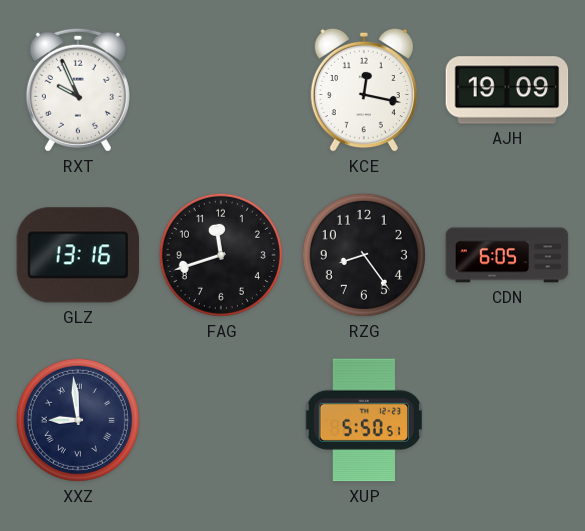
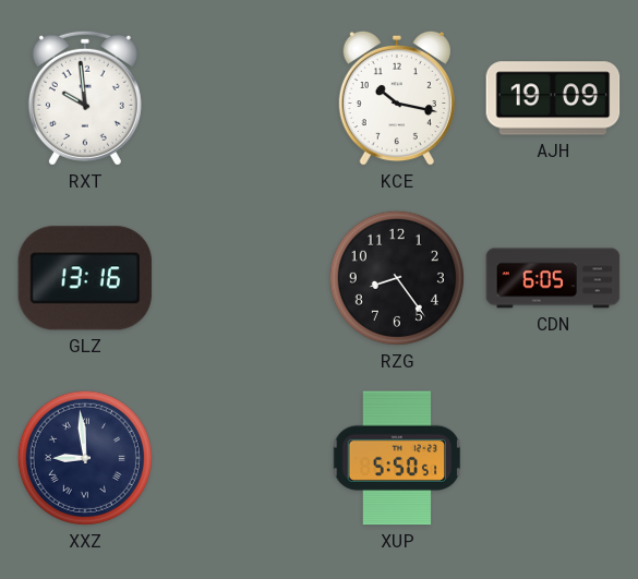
RXT: 9:56 -> 9:59
KCE: 12:17 -> 10:17
FAG: 11:42 -> none
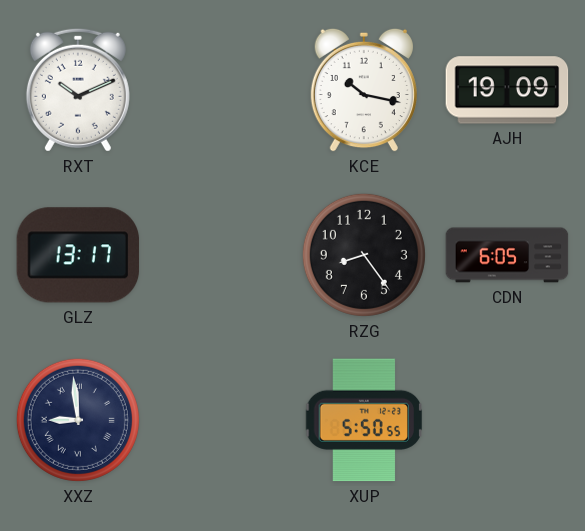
RXT: 9:59 -> 10:11
GLZ: 13:16 -> 13:17
XUP: 5:50:51 -> 5:50:55
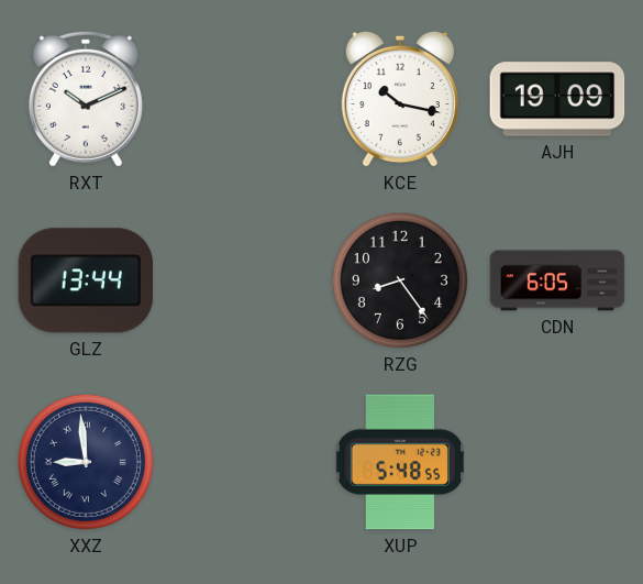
GLZ: 13:17 -> 13:44
XUP: 5:50 -> 5:48
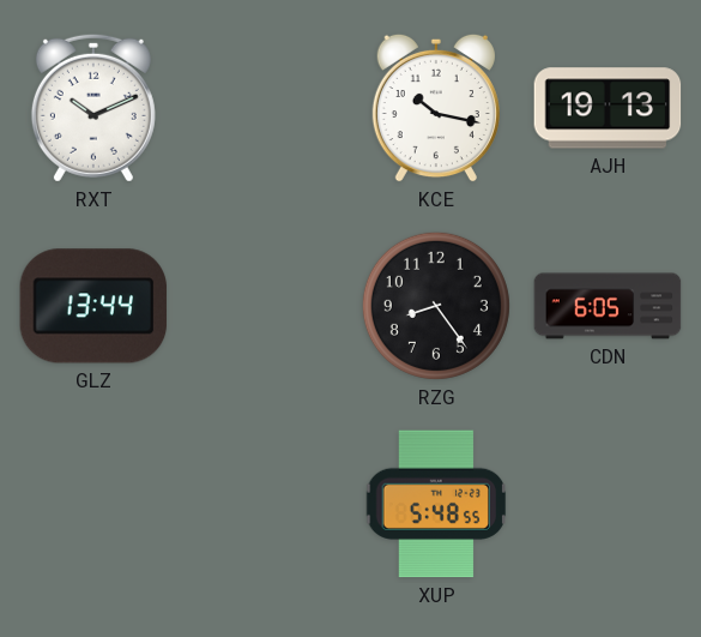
AJH: 19:09 -> 19:13
XXZ: 8:59 -> none
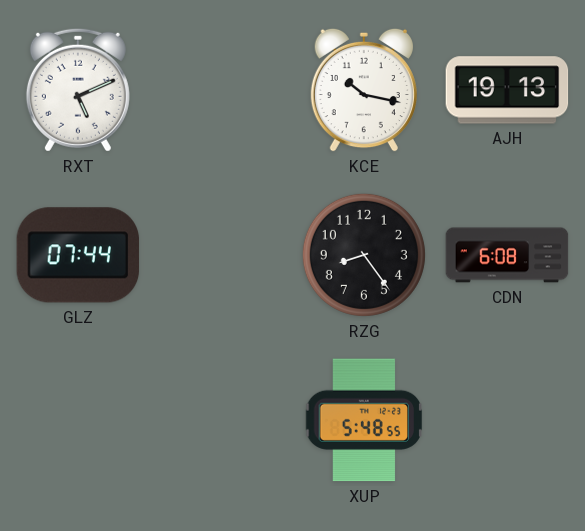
RXT: 10:11 -> 5:11
GLZ: 13:44 -> 07:44
CDN: 6:05 -> 6:08
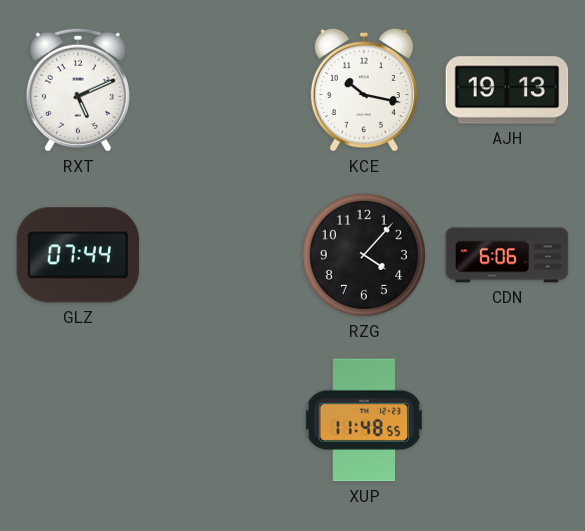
RZG: 8:24 -> 4:07
CDN: 6:08 -> 6:06
XUP: 5:48 -> 11:48
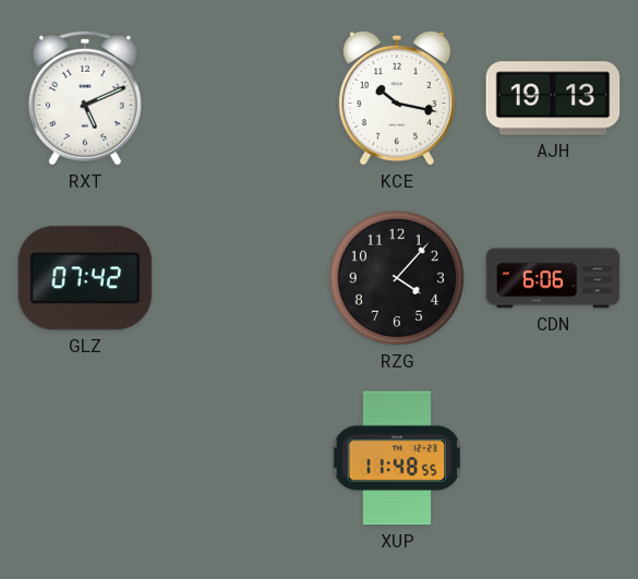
GLZ: 07:44 -> 07:42
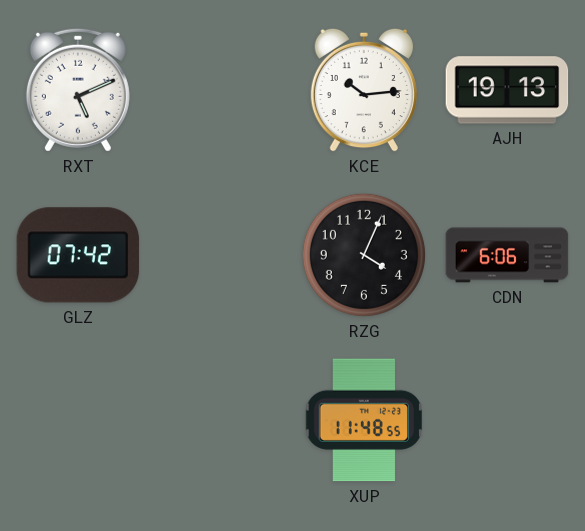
KCE: 10:17 -> 10:14
RZG: 4:07 -> 4:04
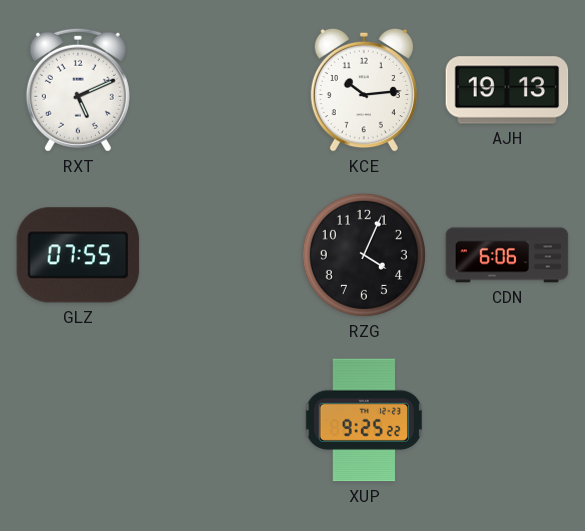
GLZ: 07:42 -> 07:55
XUP: 11:48 -> 9:25
